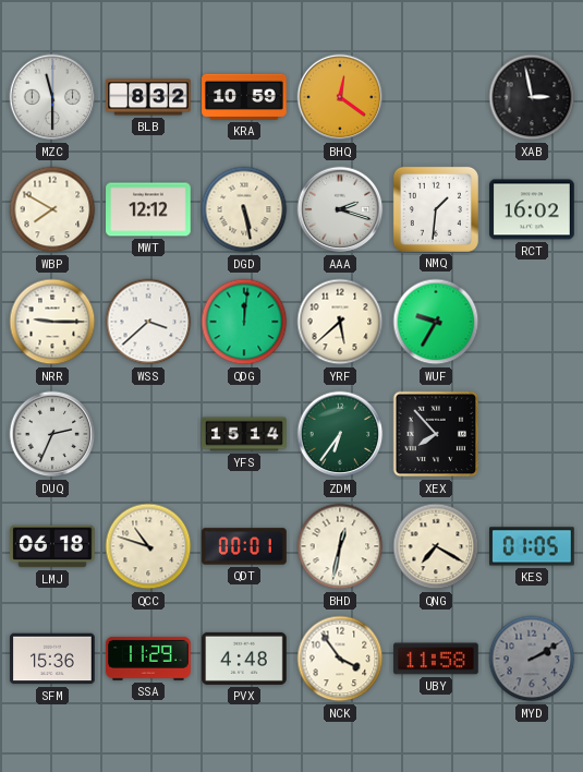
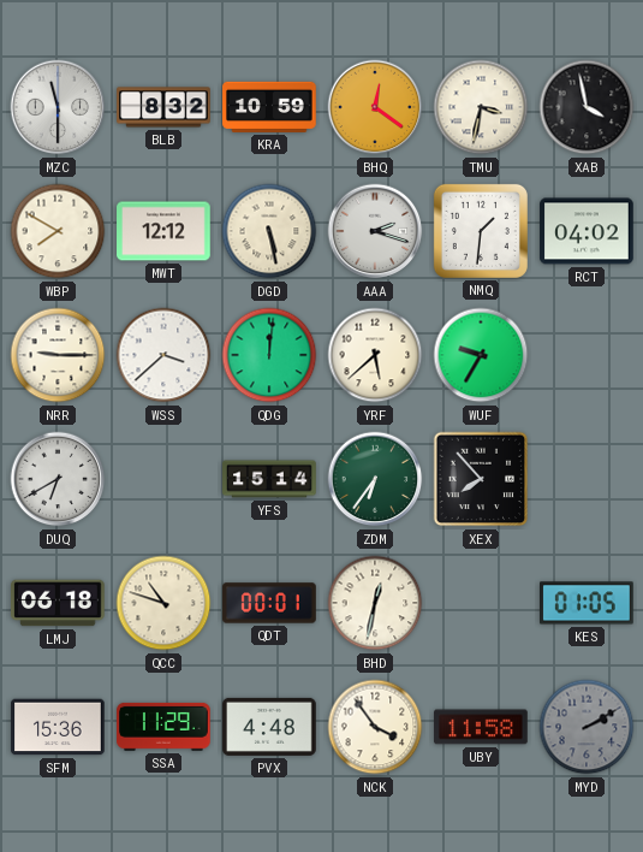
TMU: none -> 3:32
XAB: 2:58 -> 3:58
RCT: 16:02 -> 04:02
DUQ: 2:34 -> 6:40
QNG: 7:20 -> none
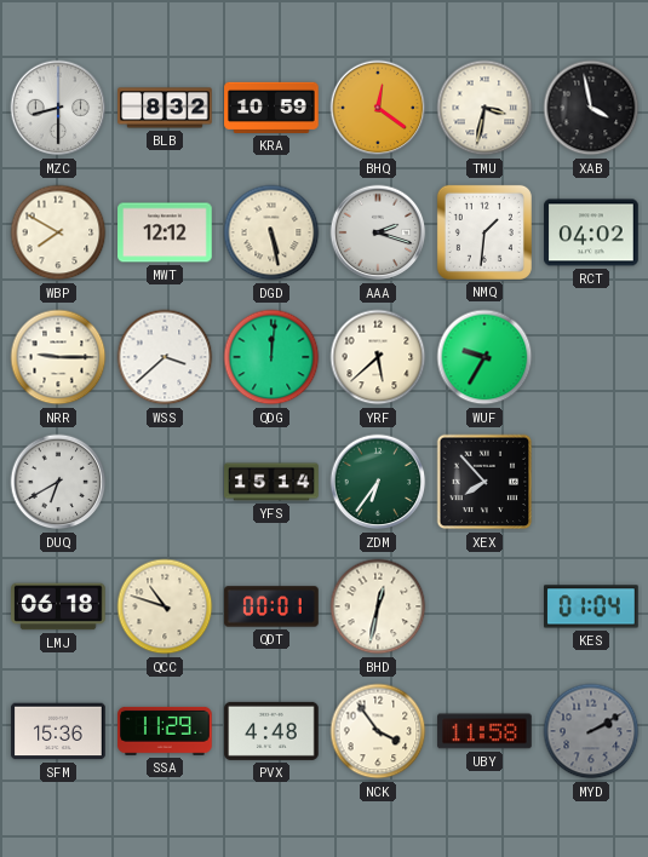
MZC: 11:30 -> 8:30
KES: 01:05 -> 01:04
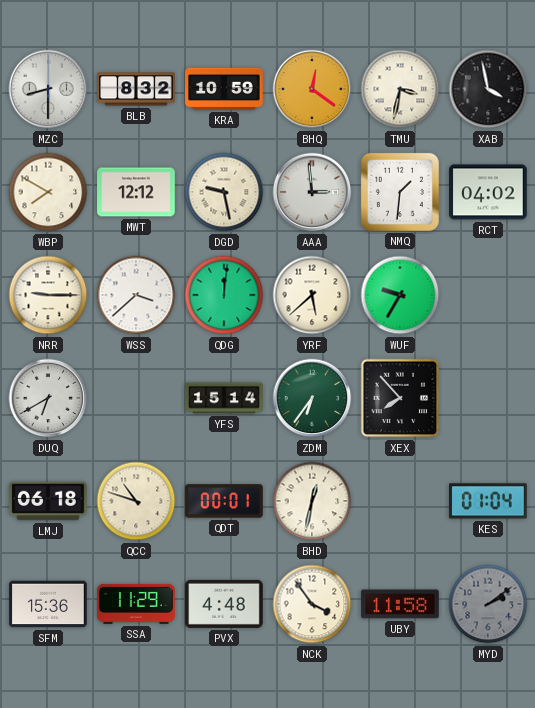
DGD: 5:28 -> 9:28
AAA: 2:18 -> 2:59
MYD: 2:10 -> 2:09
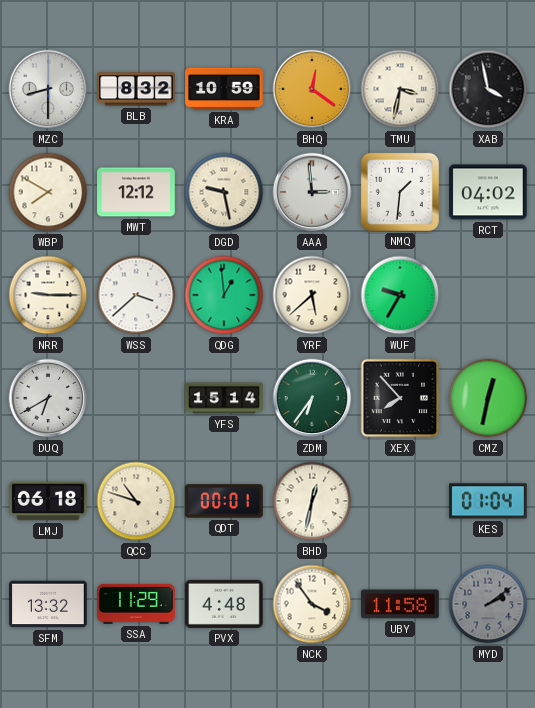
QDG: 12:01 -> 12:59
CMZ: none -> 12:32
SFM: 15:36 -> 13:32
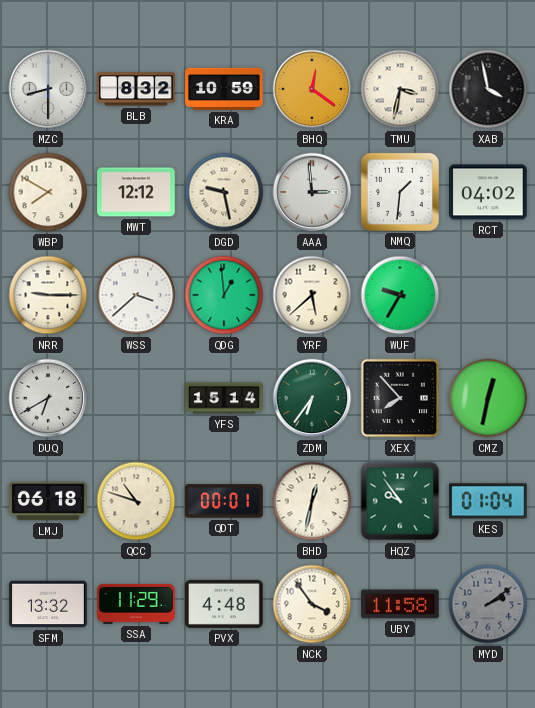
HQZ: none -> 9:54
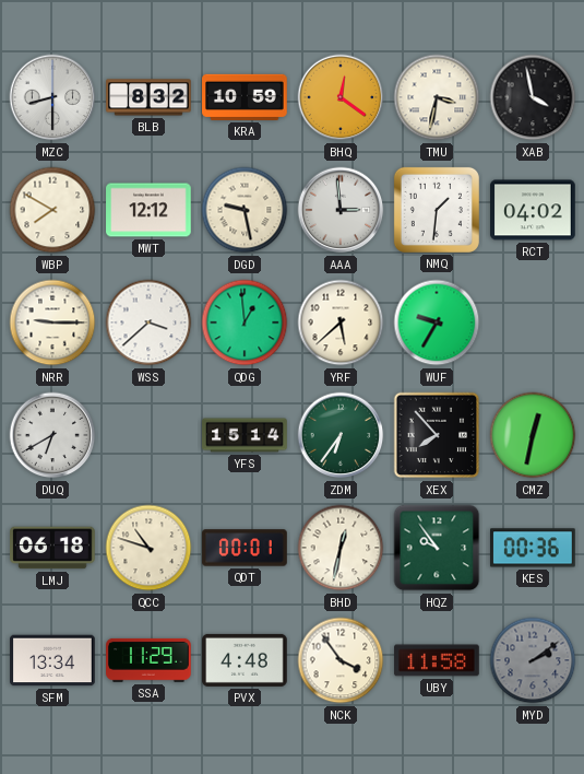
KES: 01:04 -> 00:36
SFM: 13:32 -> 13:34
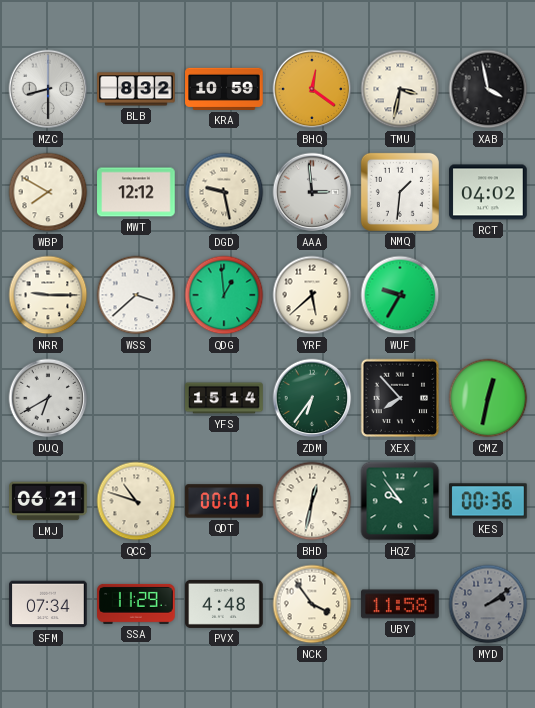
LMJ: 06:18 -> 06:21
SFM: 13:34 -> 07:34
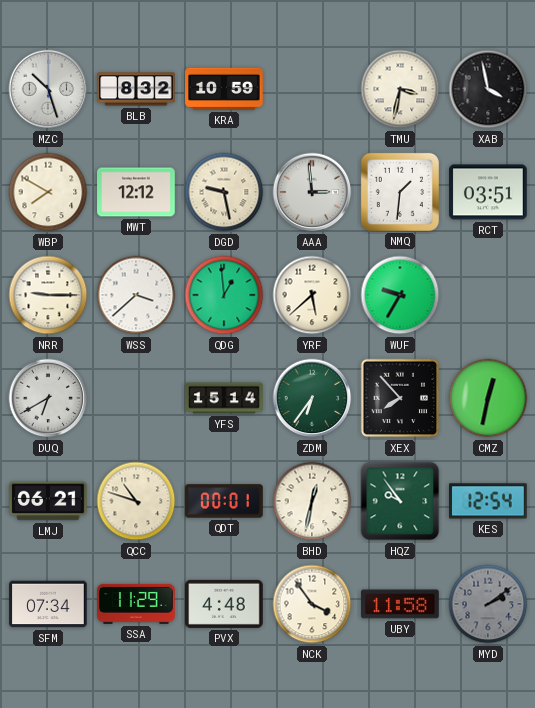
MZC: 8:30 -> 10:27
BHQ: 12:21 -> none
RCT: 04:02 -> 03:51
KES: 00:36 -> 12:54
